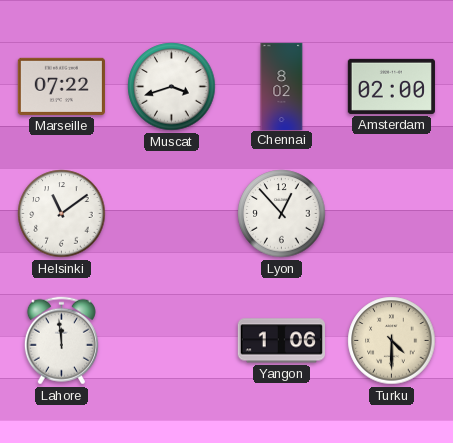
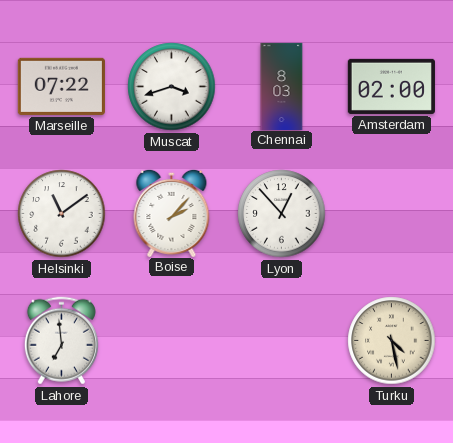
Chennai: 8:02 -> 8:03
Boise: none -> 2:07
Lahore: 11:59 -> 6:59
Yangon: 1:06 -> none
Turku: 4:30 -> 4:28
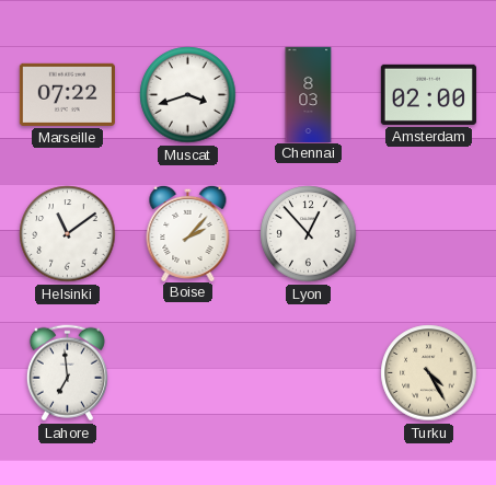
Turku: 4:28 -> 4:25
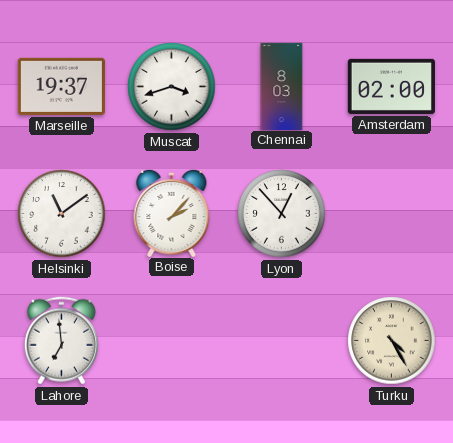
Marseille: 07:22 -> 19:37
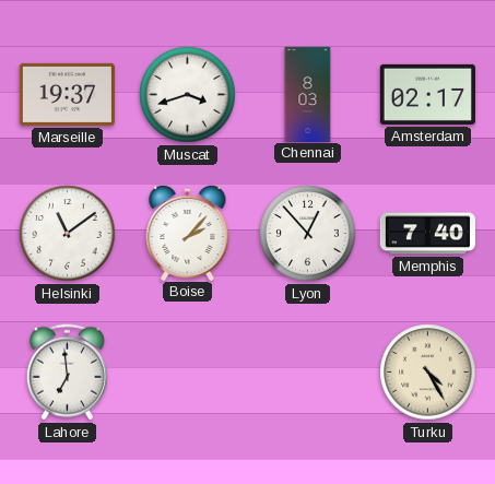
Amsterdam: 02:00 -> 02:17
Memphis: none -> 7:40
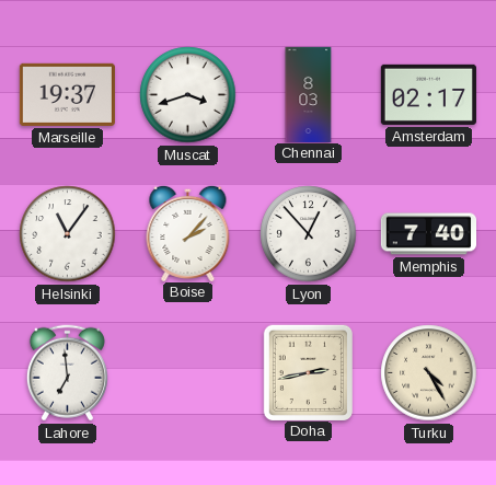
Helsinki: 11:09 -> 11:06
Doha: none -> 2:43
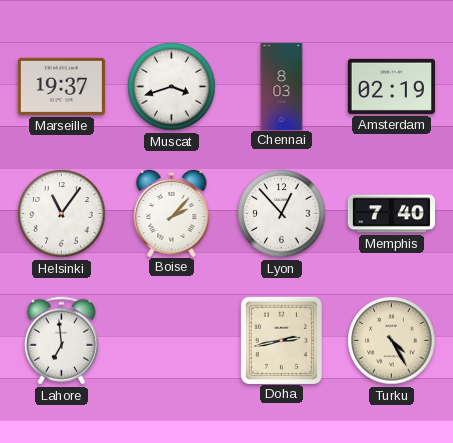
Amsterdam: 02:17 -> 02:19
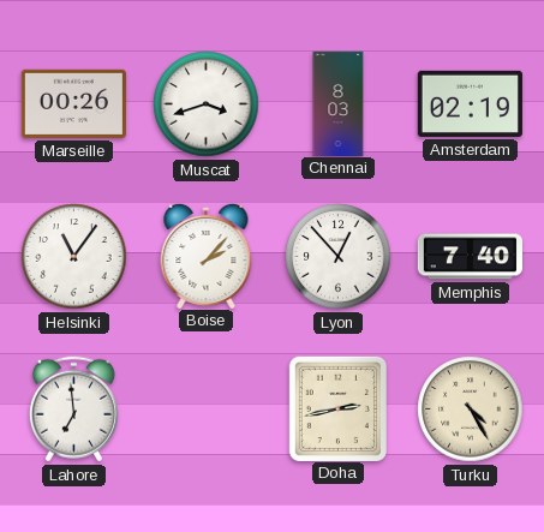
Marseille: 19:37 -> 00:26
